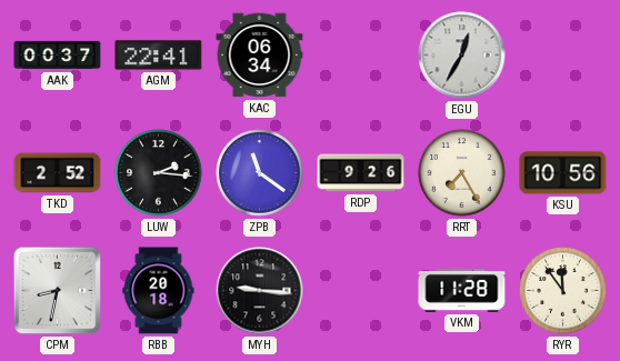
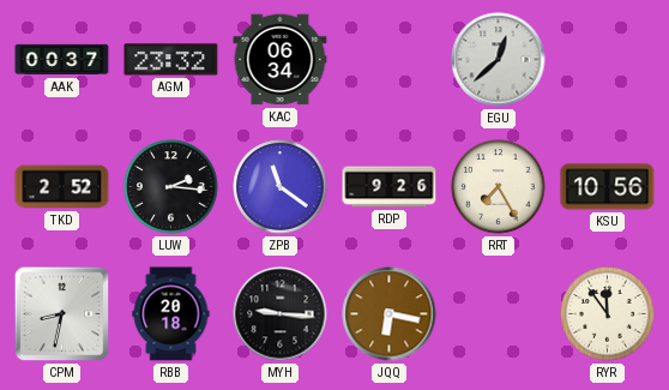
AGM: 22:41 -> 23:32
EGU: 12:35 -> 12:38
JQQ: none -> 6:17
VKM: 11:28 -> none
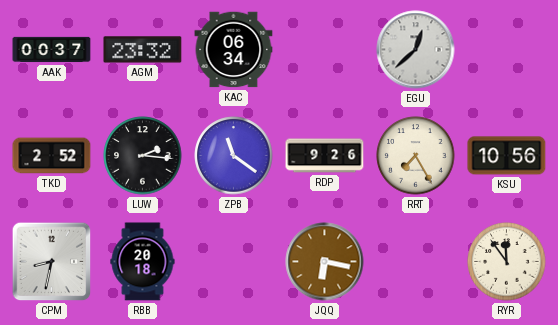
MYH: 9:16 -> none
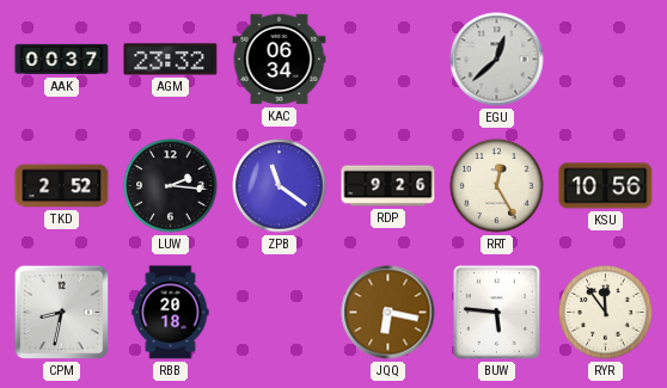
RRT: 7:25 -> 12:25
BUW: none -> 5:46
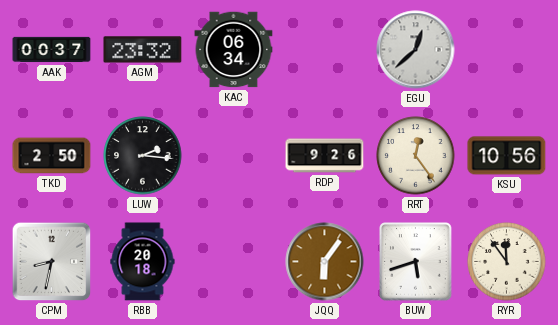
TKD: 2:52 -> 2:50
ZPB: 11:21 -> none
RRT: 12:25 -> 12:24
JQQ: 6:17 -> 6:06
BUW: 5:46 -> 5:42
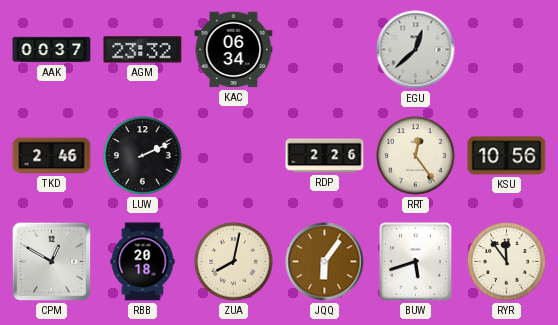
TKD: 2:50 -> 2:46
LUW: 2:16 -> 2:11
RDP: 9:26 -> 2:26
CPM: 8:32 -> 12:50
ZUA: none -> 8:02
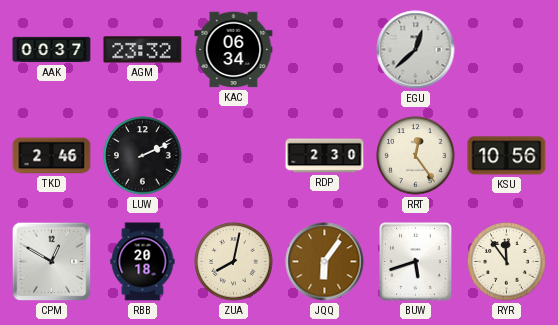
RDP: 2:26 -> 2:30
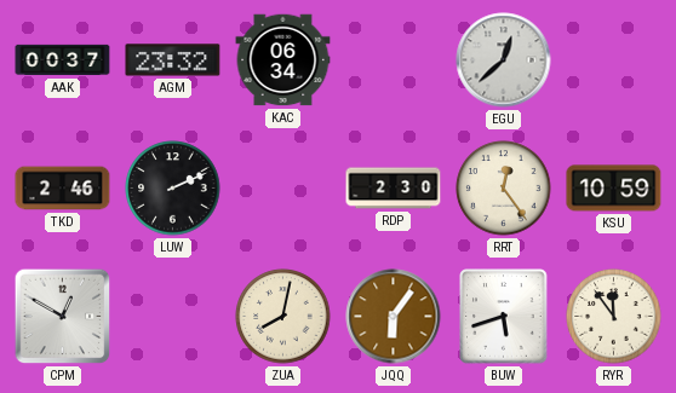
KSU: 10:56 -> 10:59
RBB: 20:18 -> none
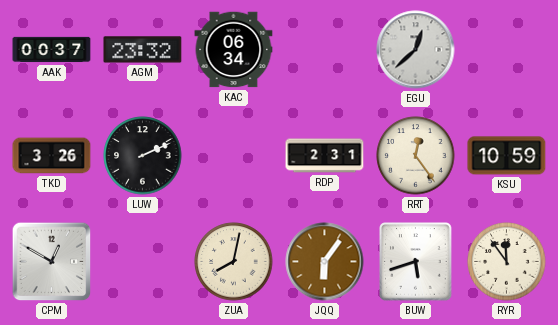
TKD: 2:46 -> 3:26
RDP: 2:30 -> 2:31
